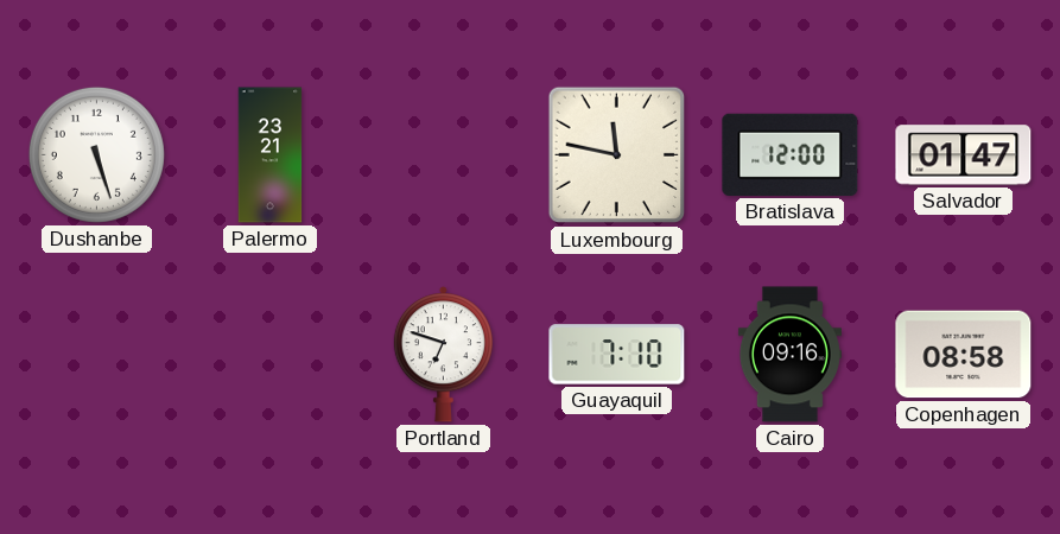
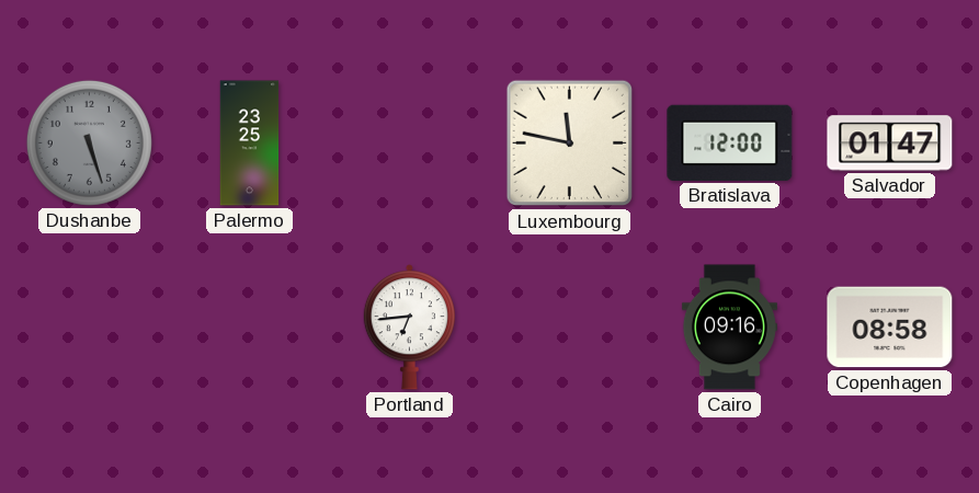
Dushanbe dial: white -> grey
Palermo: 23:21 -> 23:25
Portland: 6:48 -> 6:44
Guayaquil: 7:10 -> none
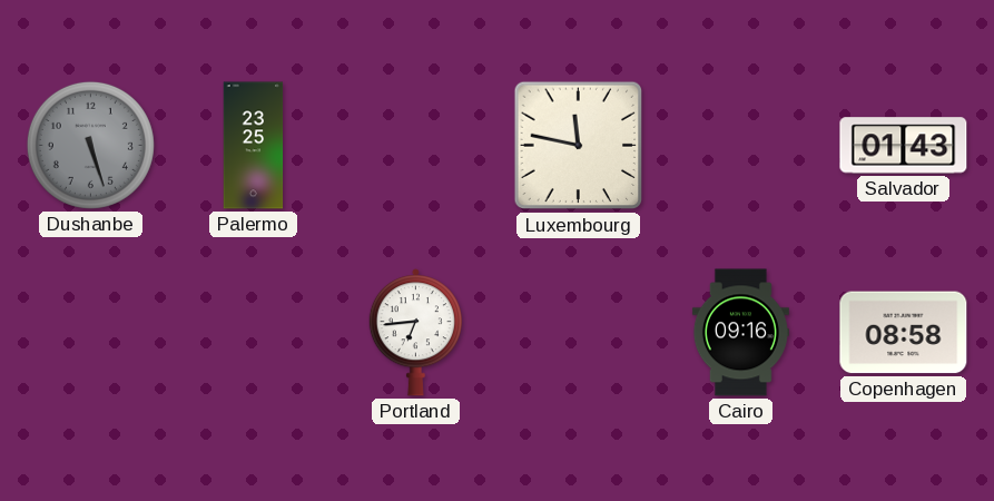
Bratislava: 12:00 -> none
Salvador: 01:47 -> 01:43
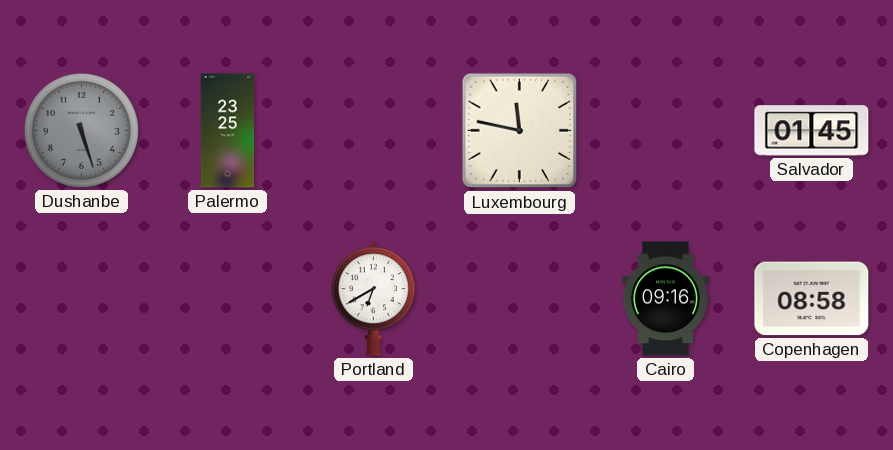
Salvador: 01:43 -> 01:45
Portland: 6:44 -> 6:40
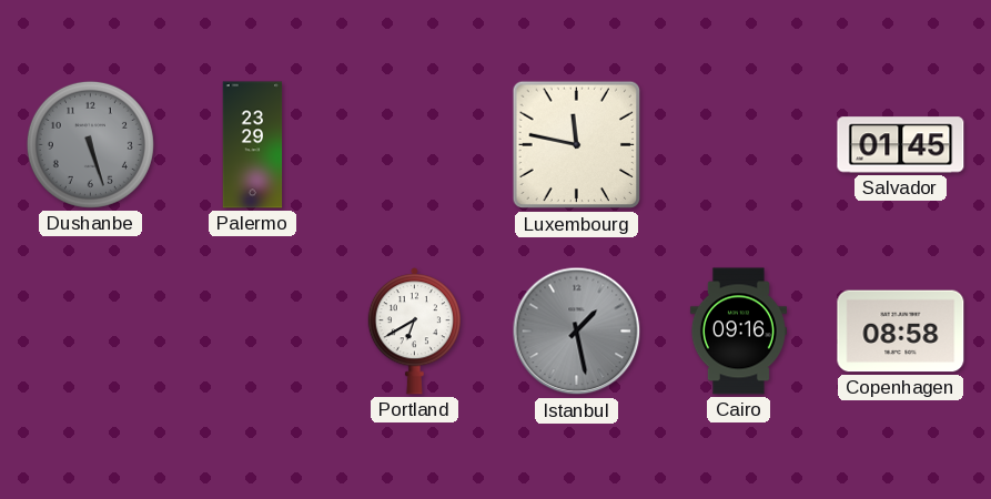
Palermo: 23:25 -> 23:29
Istanbul: none -> 1:28
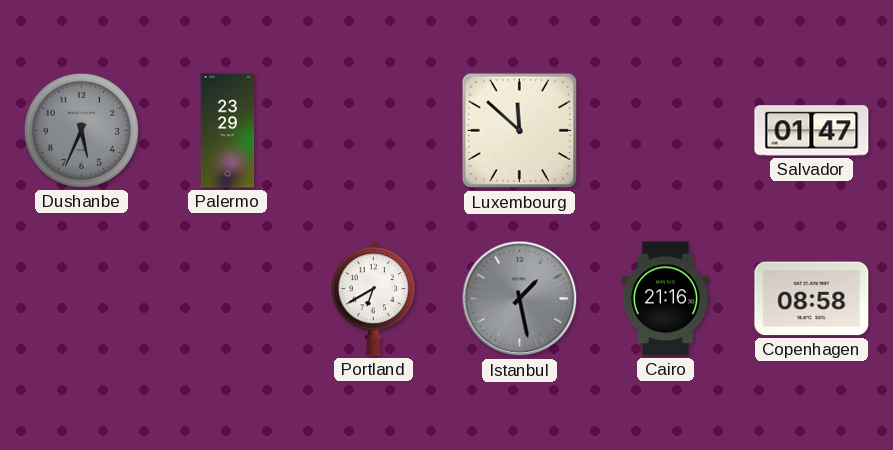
Dushanbe: 5:27 -> 5:34
Luxembourg: 11:47 -> 11:52
Salvador: 01:45 -> 01:47
Cairo: 09:16 -> 21:16
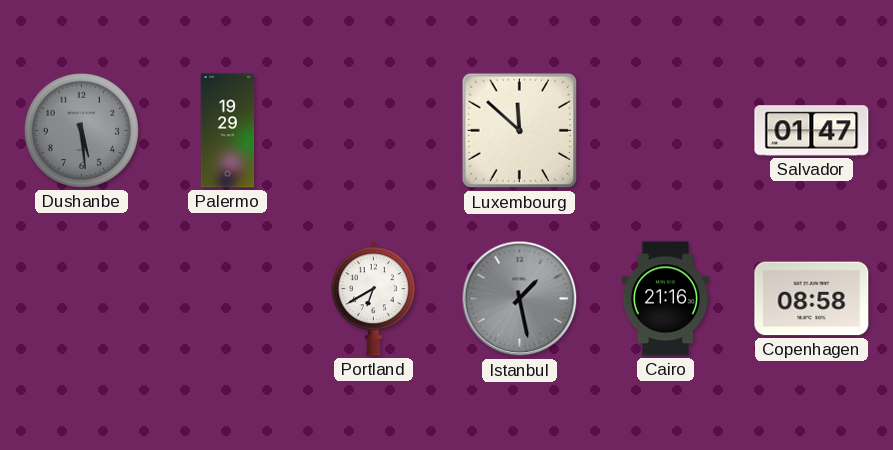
Dushanbe: 5:34 -> 5:29
Palermo: 23:29 -> 19:29
